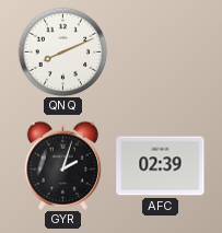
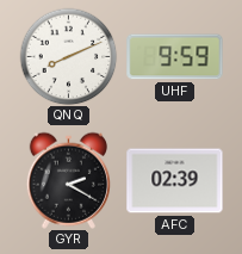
UHF: none -> 9:59
GYR: 2:03 -> 2:20
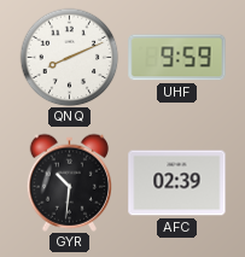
GYR: 2:20 -> 10:31
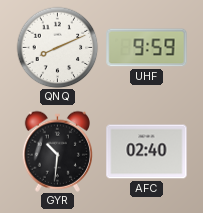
AFC: 02:39 -> 02:40
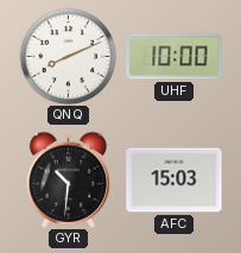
UHF: 9:59 -> 10:00
AFC: 02:40 -> 15:03
